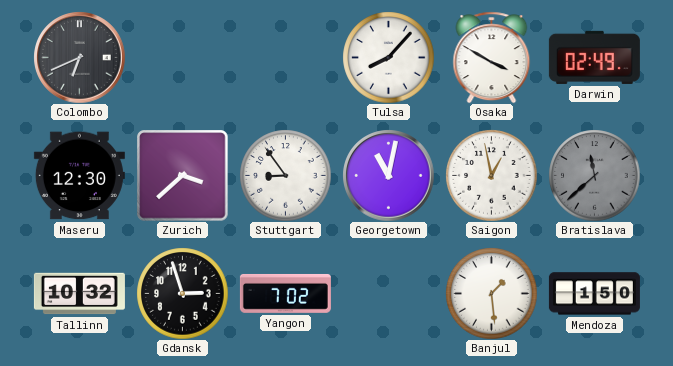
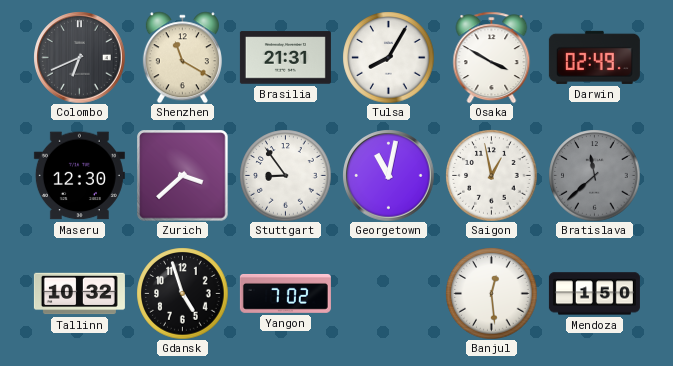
Shenzhen: none -> 11:20
Brasilia: none -> 21:31
Tulsa: 8:07 -> 8:05
Gdansk: 2:57 -> 4:57
Banjul: 1:29 -> 12:29
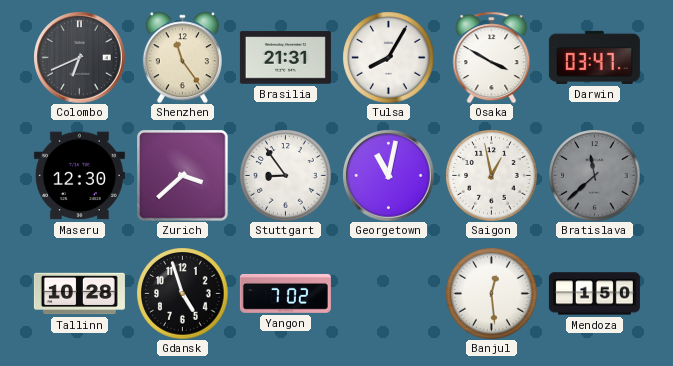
Shenzhen: 11:20 -> 11:24
Darwin: 02:49 -> 03:47
Tallinn: 10:32 -> 10:28
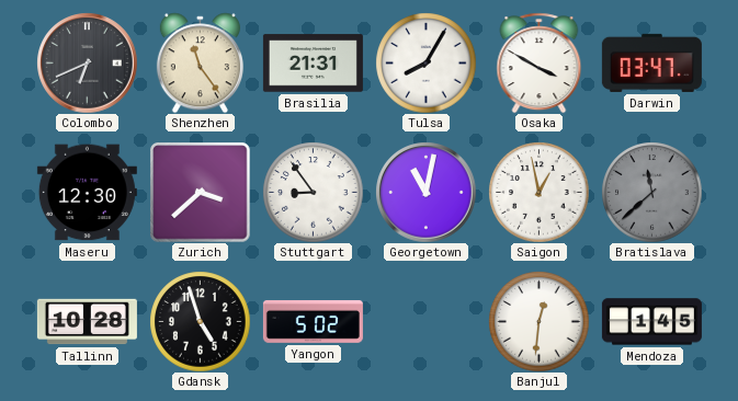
Yangon: 7:02 -> 5:02
Banjul: 12:29 -> 12:31
Mendoza: 1:50 -> 1:45
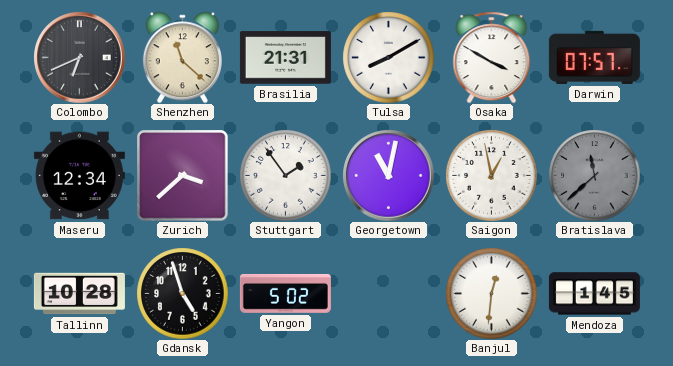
Shenzhen: 11:24 -> 11:22
Tulsa: 8:05 -> 8:10
Darwin: 03:47 -> 07:57
Maseru: 12:30 -> 12:34
Stuttgart: 8:54 -> 1:54
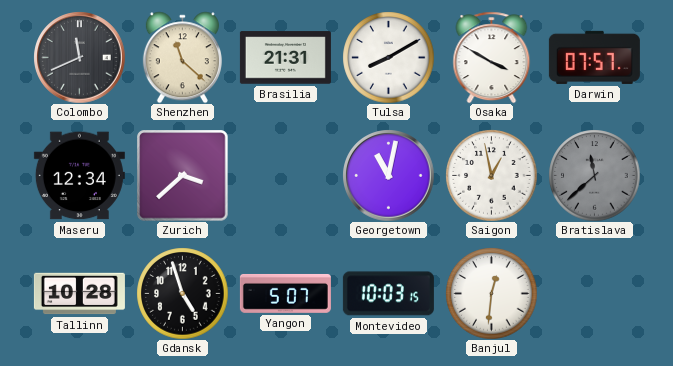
Colombo: 6:41 -> 11:41
Stuttgart: 1:54 -> none
Yangon: 5:02 -> 5:07
Montevideo: none -> 10:03
Mendoza: 1:45 -> none
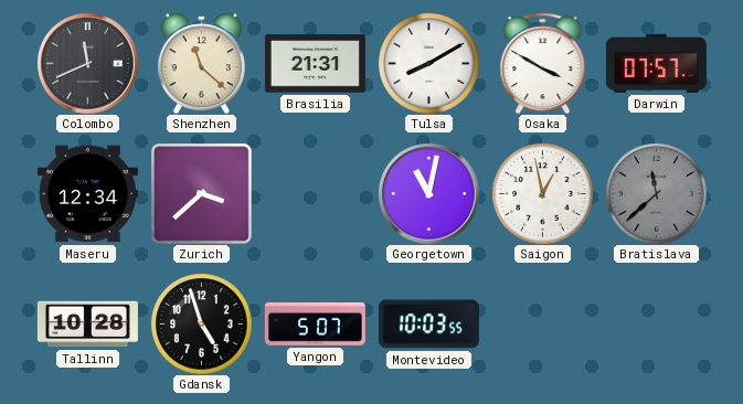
Montevideo: 10:03:15 -> 10:03:55
Banjul: 12:31 -> none
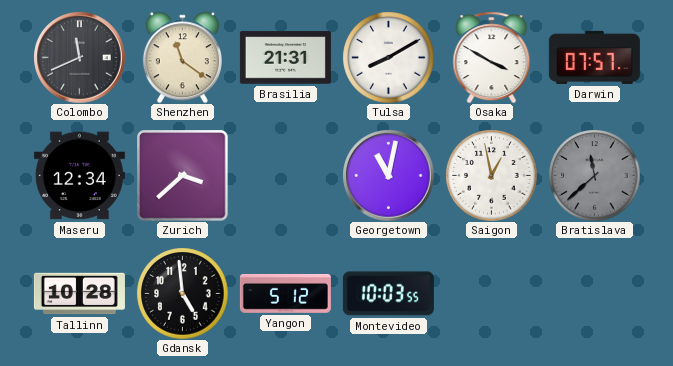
Shenzhen: 11:22 -> 11:21
Gdansk: 4:57 -> 4:59
Yangon: 5:07 -> 5:12
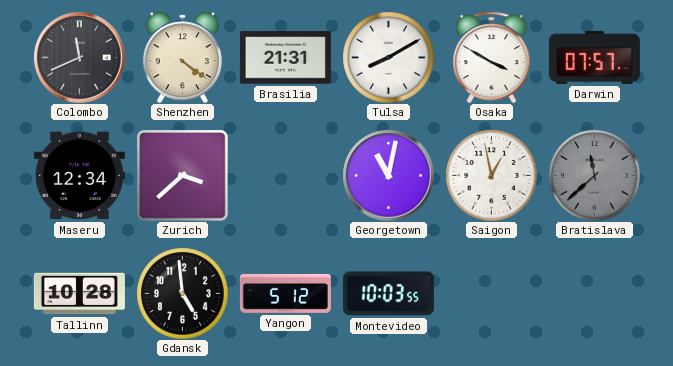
Shenzhen: 11:21 -> 4:21
